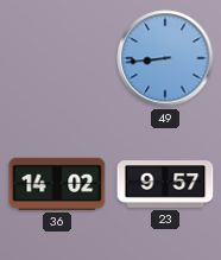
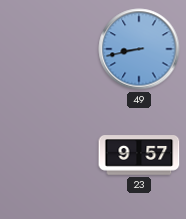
49: 8:44 -> 8:43
36: 14:02 -> none
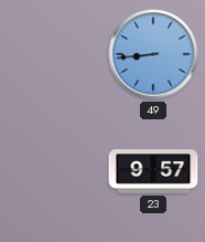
49: 8:43 -> 8:44
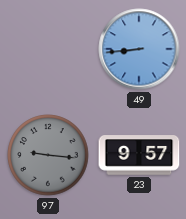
97: none -> 9:16
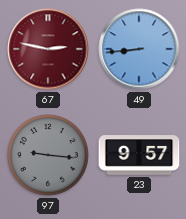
67: none -> 2:47
